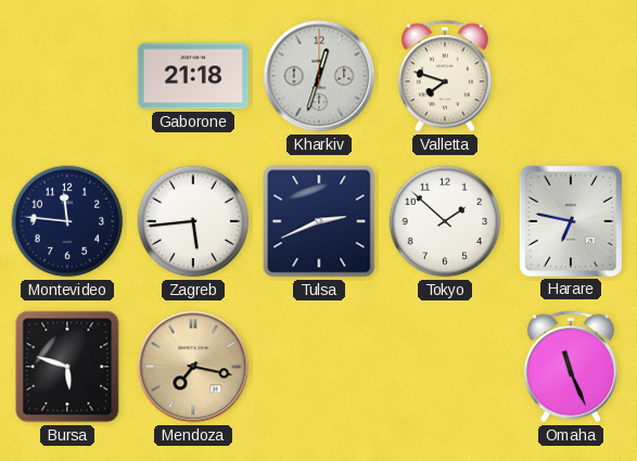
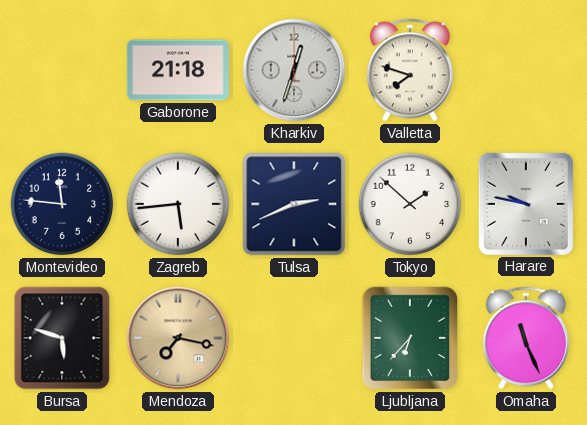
Harare: 6:47 -> 9:47
Ljubljana: none -> 6:37
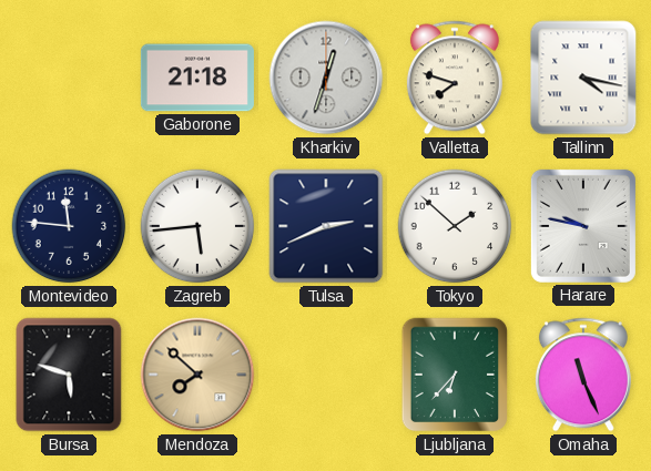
Tallinn: none -> 4:17
Mendoza: 7:17 -> 7:52
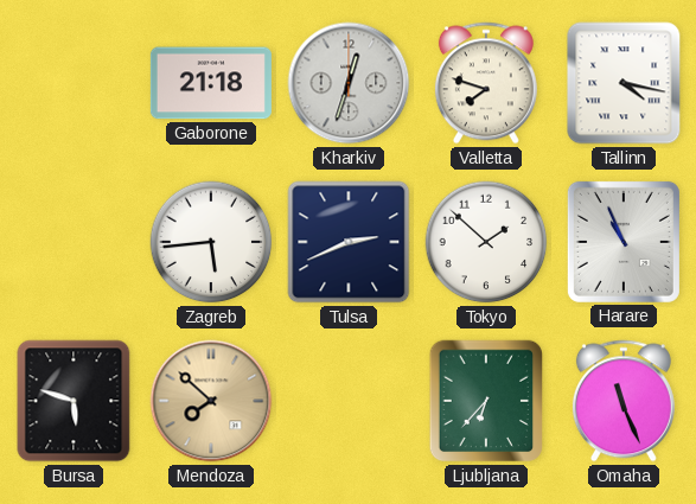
Montevideo: 11:46 -> none
Harare: 9:47 -> 10:56
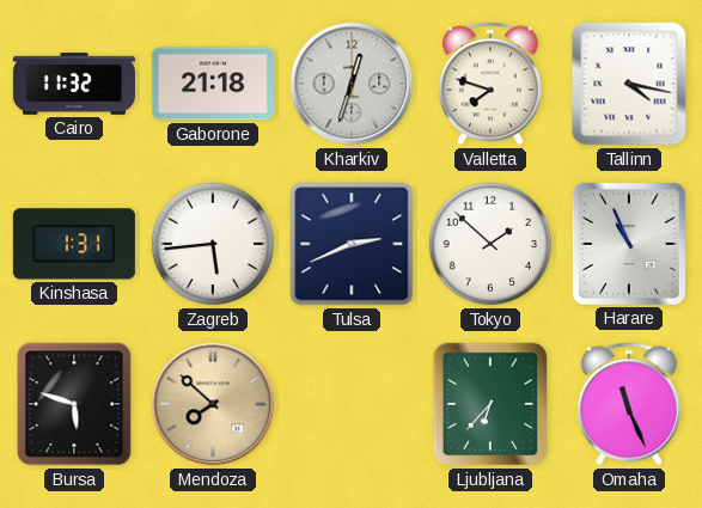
Cairo: none -> 11:32
Kinshasa: none -> 1:31
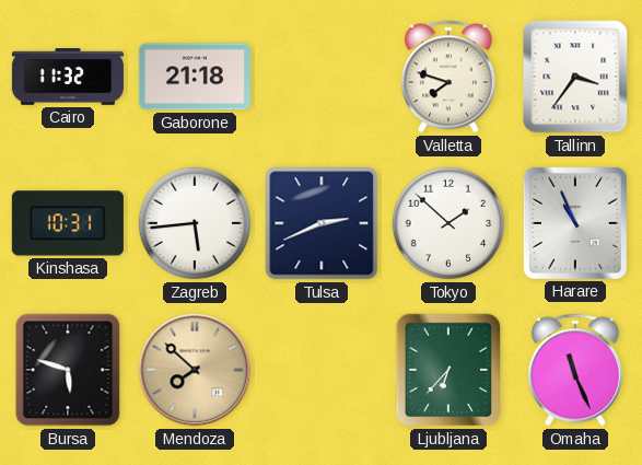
Kharkiv: 12:33 -> none
Tallinn: 4:17 -> 3:36
Kinshasa: 1:31 -> 10:31
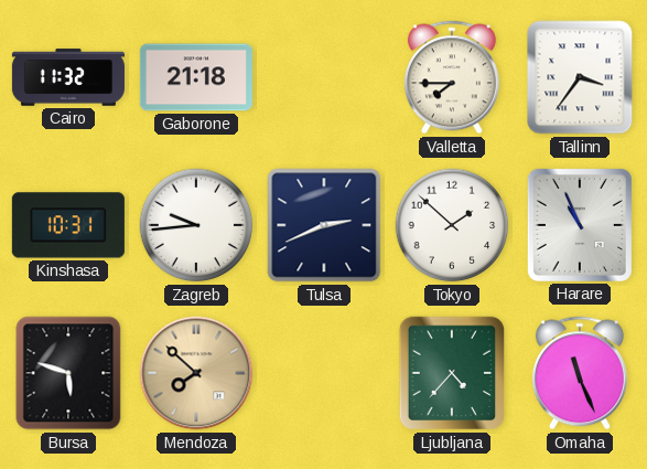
Valletta: 7:48 -> 7:45
Zagreb: 5:44 -> 9:44
Ljubljana: 6:37 -> 4:37
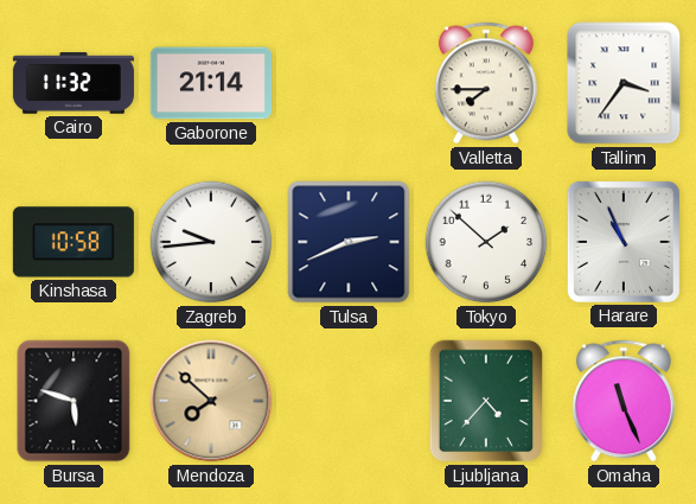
Gaborone: 21:18 -> 21:14
Kinshasa: 10:31 -> 10:58
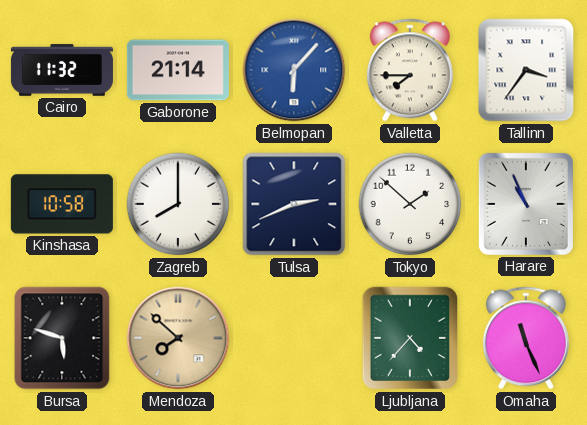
Belmopan: none -> 6:07
Zagreb: 9:44 -> 8:00
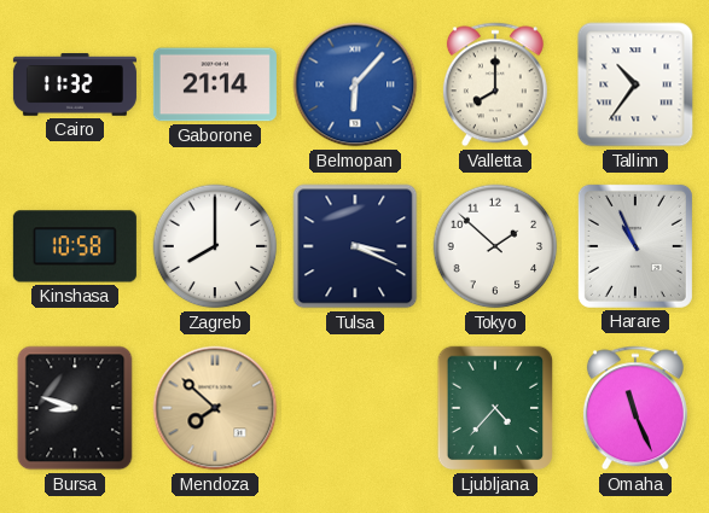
Valletta: 7:45 -> 8:00
Tallinn: 3:36 -> 10:36
Tulsa: 2:41 -> 3:19
Bursa: 5:48 -> 8:48
